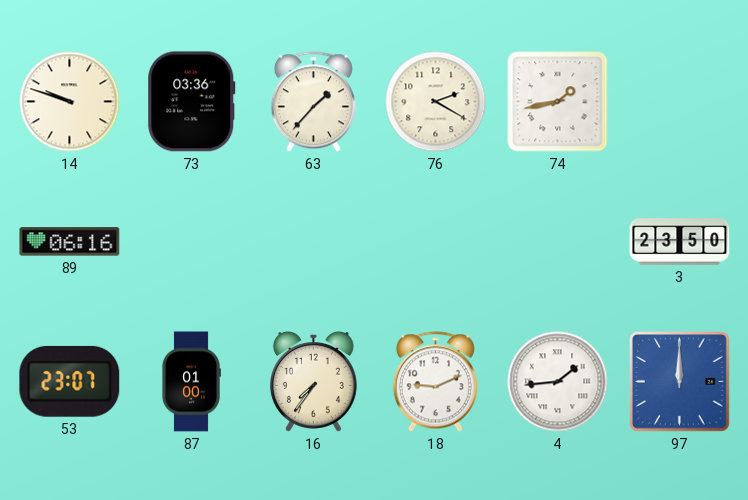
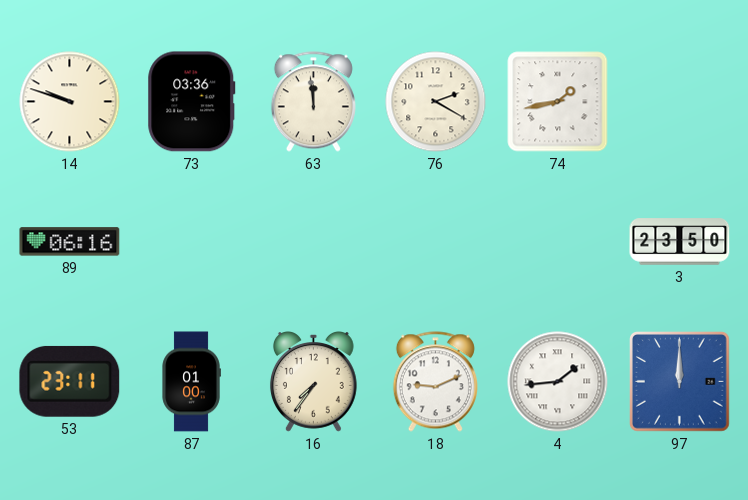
63: 1:37 -> 11:59
53: 23:07 -> 23:11
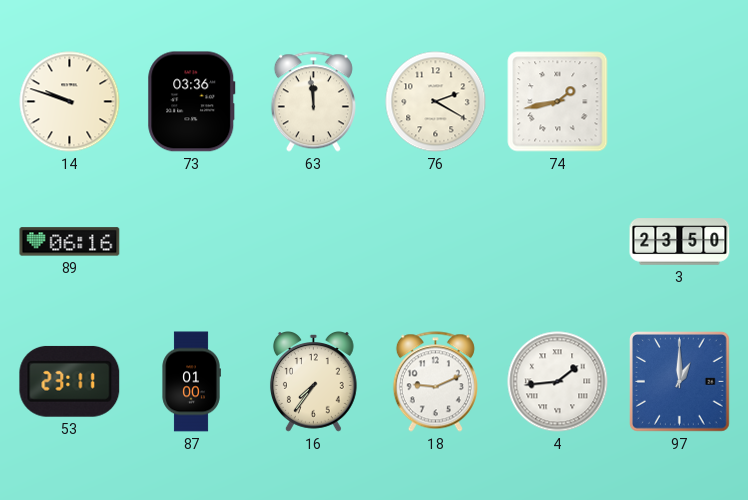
97: 12:00 -> 1:00
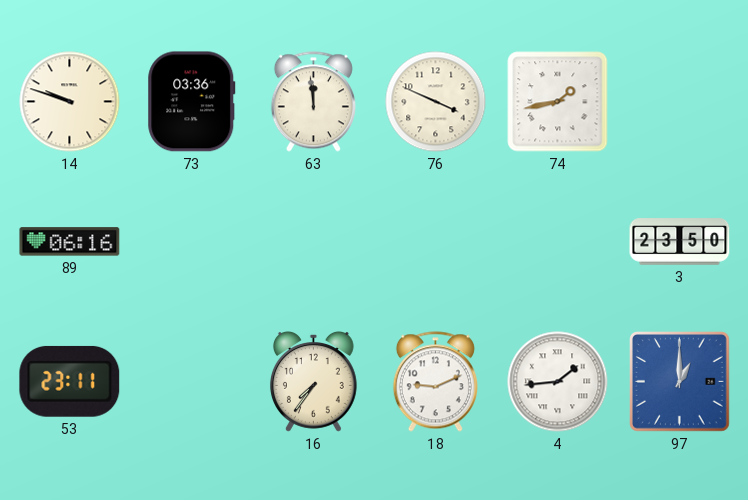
76: 2:20 -> 3:49
87: 01:00 -> none
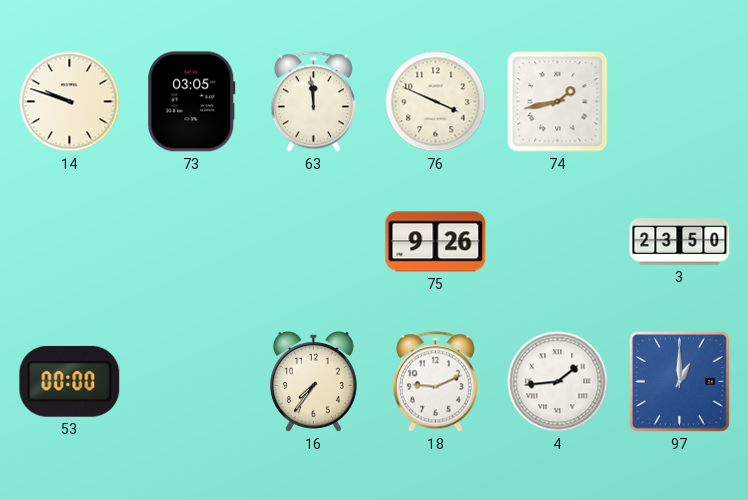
73: 03:36 -> 03:05
89: 06:16 -> none
75: none -> 9:26
53: 23:11 -> 00:00
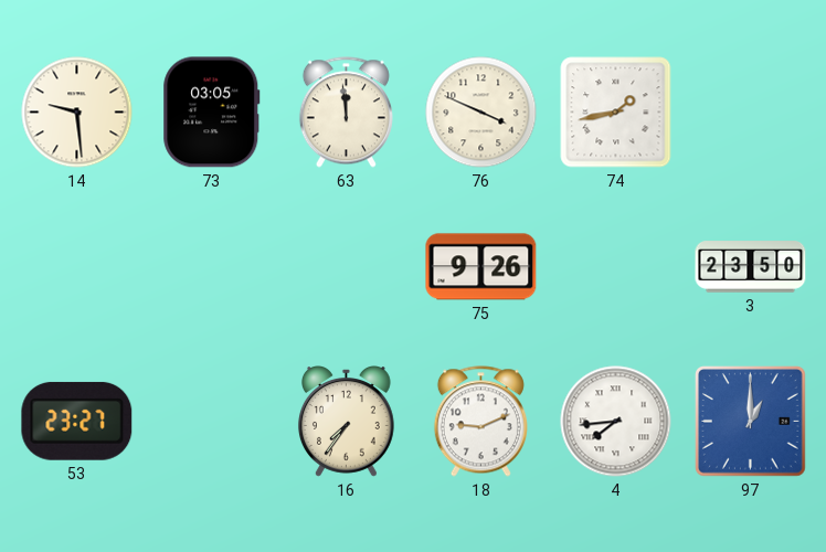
14: 9:48 -> 9:29
53: 00:00 -> 23:27
4: 1:44 -> 7:44
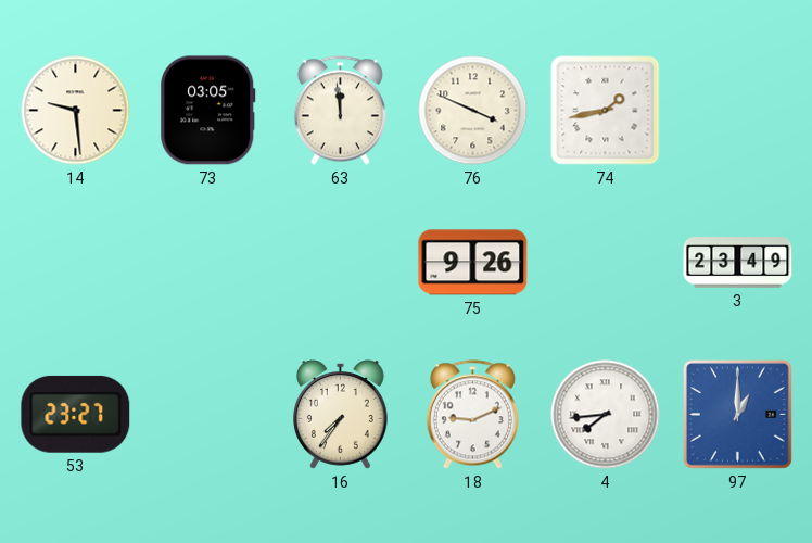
3: 23:50 -> 23:49
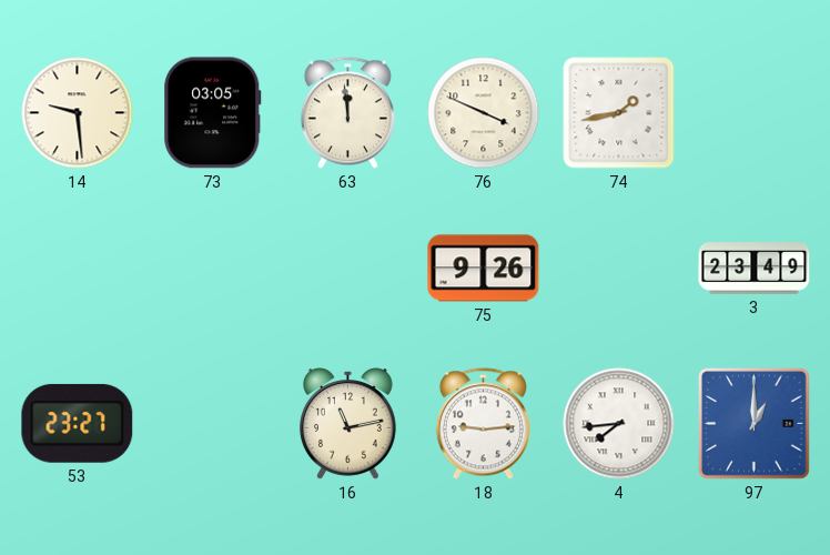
16: 7:36 -> 11:13
18: 9:11 -> 9:14
